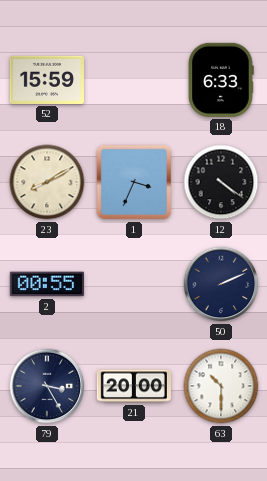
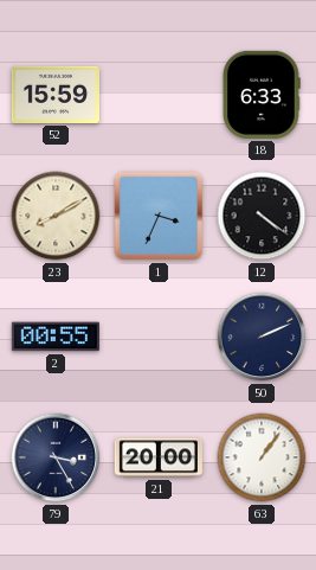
63: 10:30 -> 1:06
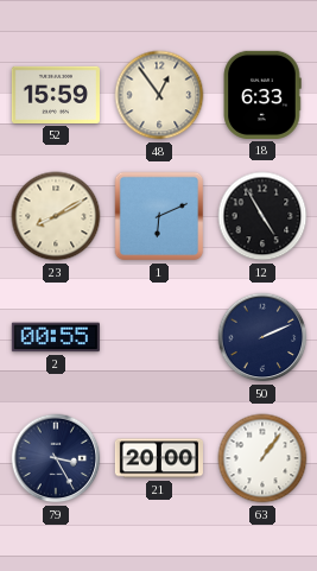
48: none -> 12:54
1: 3:34 -> 6:11
12: 4:21 -> 4:55
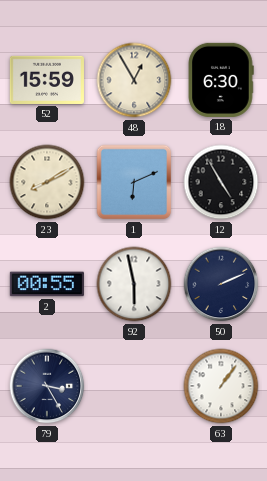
48: 12:54 -> 12:55
18: 6:33 -> 6:30
92: none -> 5:58
21: 20:00 -> none
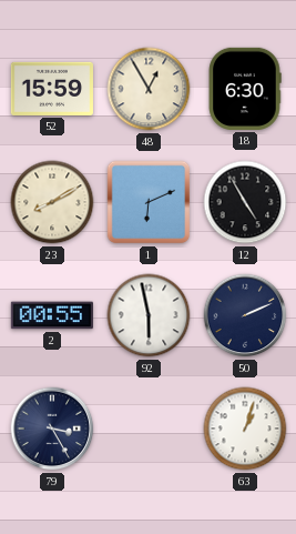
63: 1:06 -> 1:03
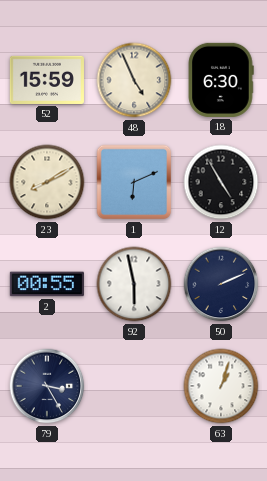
48: 12:55 -> 4:56
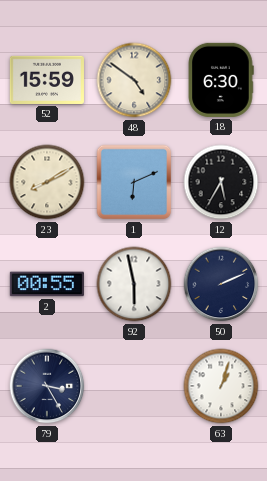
48: 4:56 -> 4:51
12: 4:55 -> 5:35
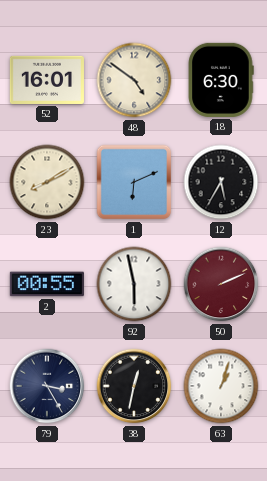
52: 15:59 -> 16:01
50 dial: navy -> burgundy
38: none -> 12:32
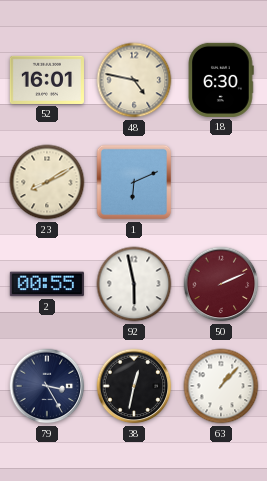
48: 4:51 -> 4:47
12: 5:35 -> none
63: 1:03 -> 1:07
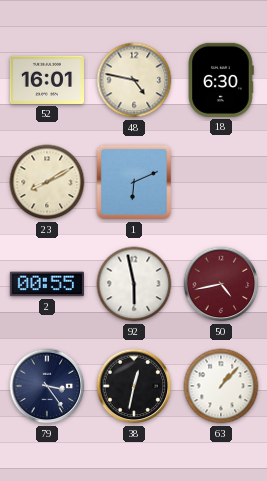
50: 2:11 -> 4:43
79: 3:25 -> 3:24
